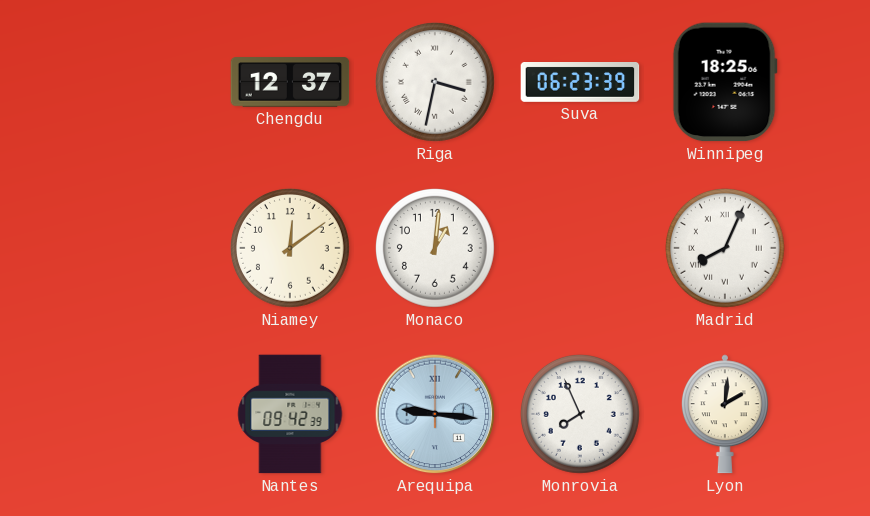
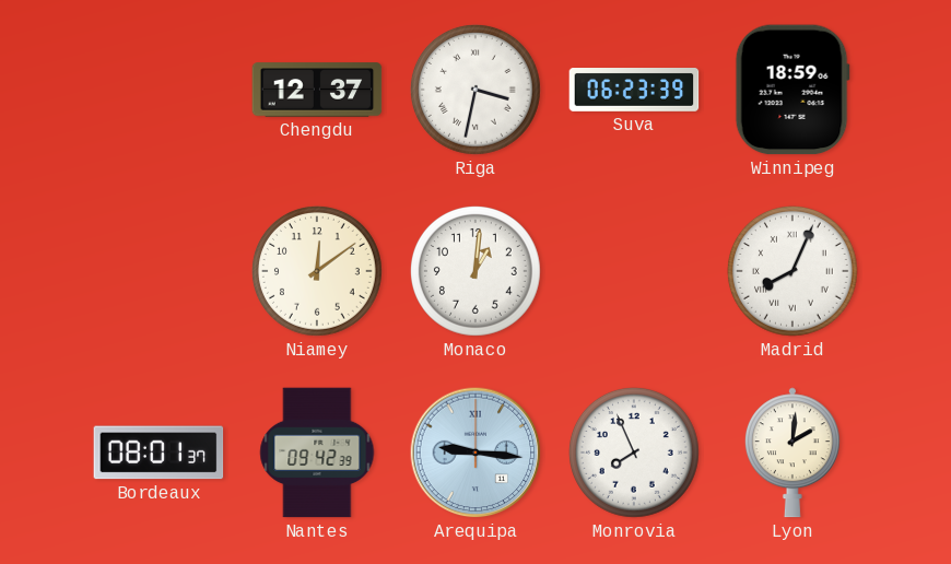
Winnipeg: 18:25 -> 18:59
Bordeaux: none -> 08:01
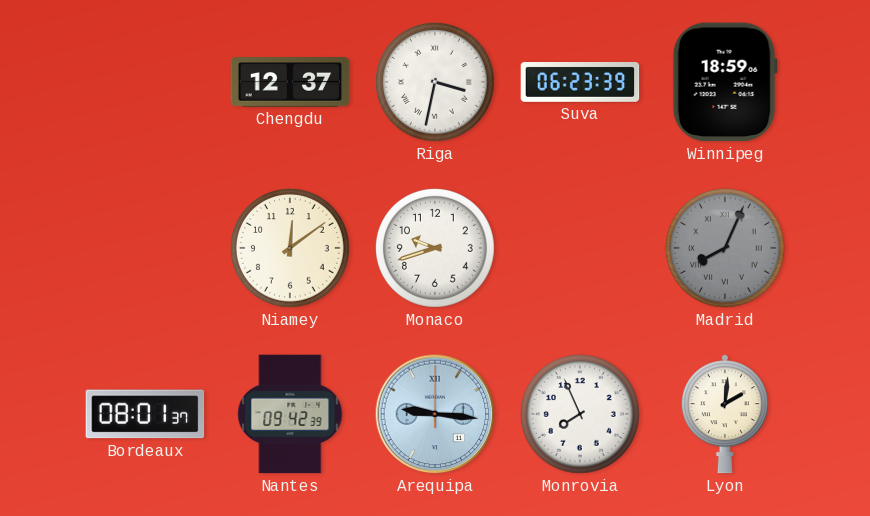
Monaco: 1:01 -> 9:42
Madrid dial: white -> grey
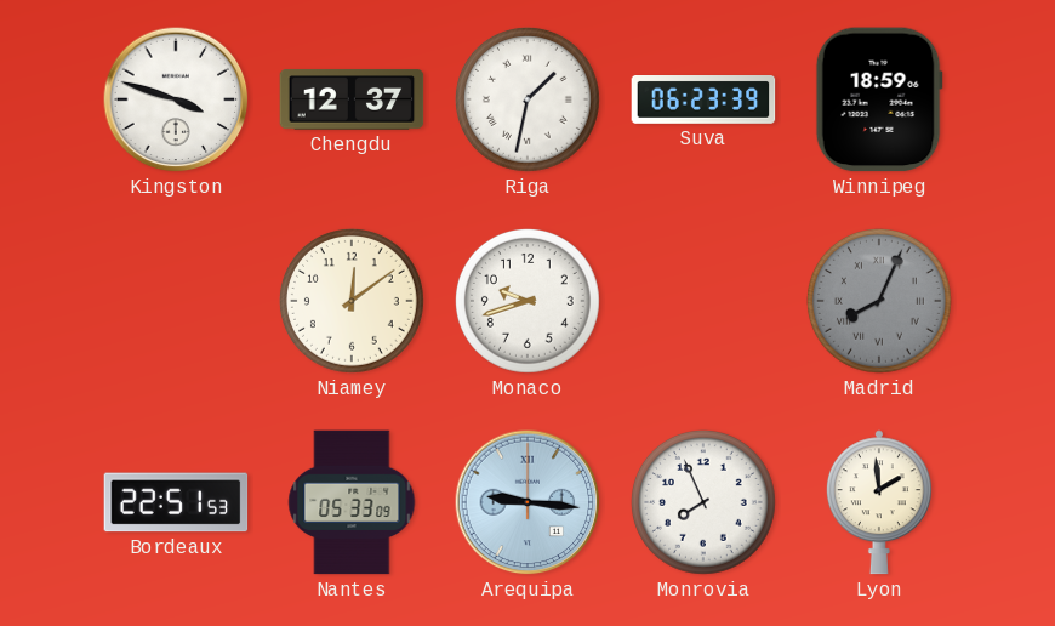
Kingston: none -> 3:48
Riga: 3:32 -> 1:32
Bordeaux: 08:01 -> 22:51
Nantes: 09:42 -> 05:33
Lyon: 2:01 -> 1:59
